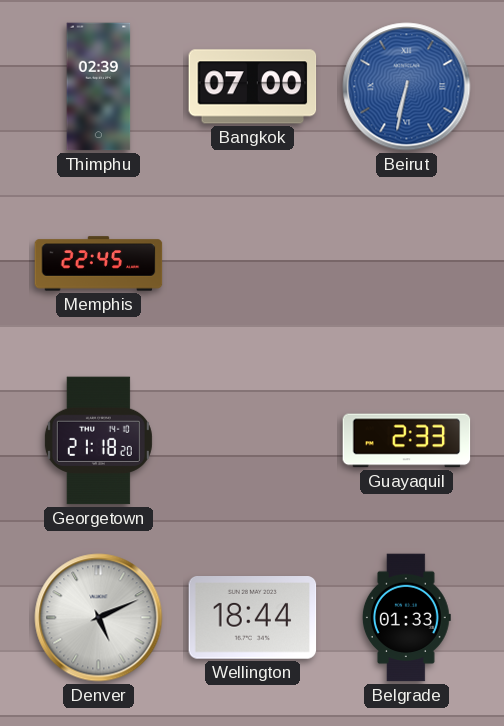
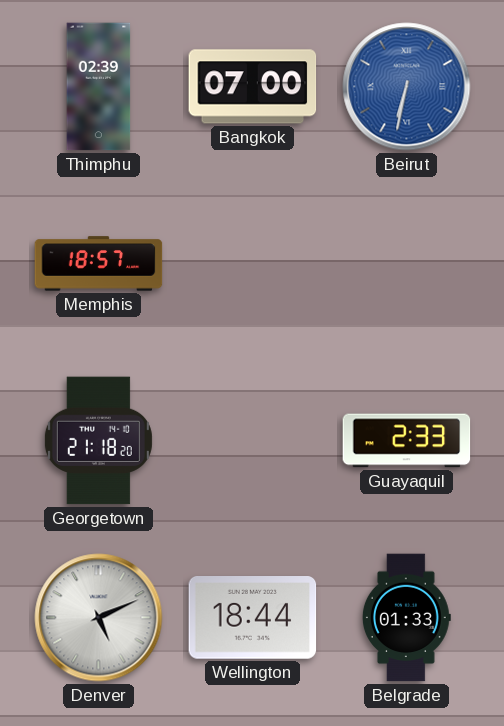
Memphis: 22:45 -> 18:57
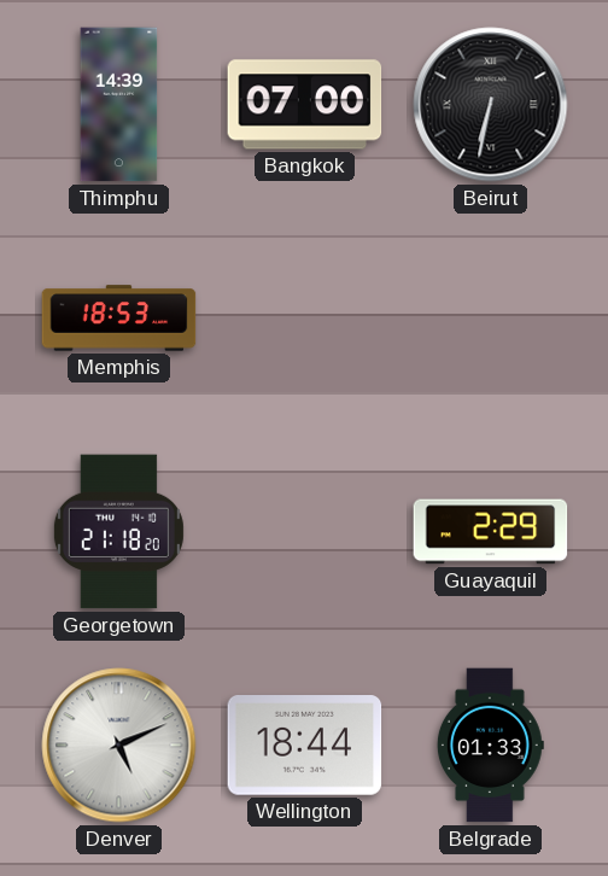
Thimphu: 02:39 -> 14:39
Beirut dial: blue -> black
Memphis: 18:57 -> 18:53
Guayaquil: 2:33 -> 2:29
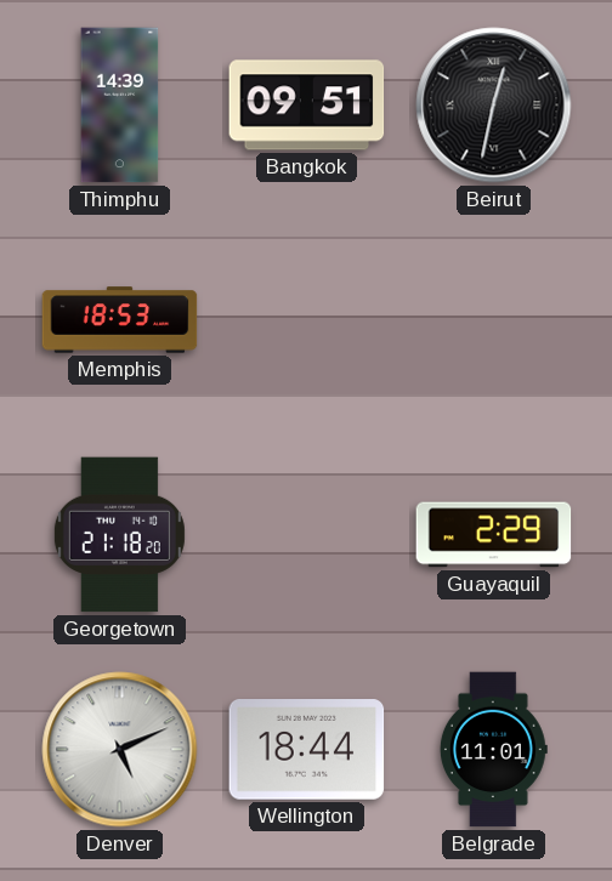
Bangkok: 07:00 -> 09:51
Beirut: 6:32 -> 12:32
Belgrade: 01:33 -> 11:01
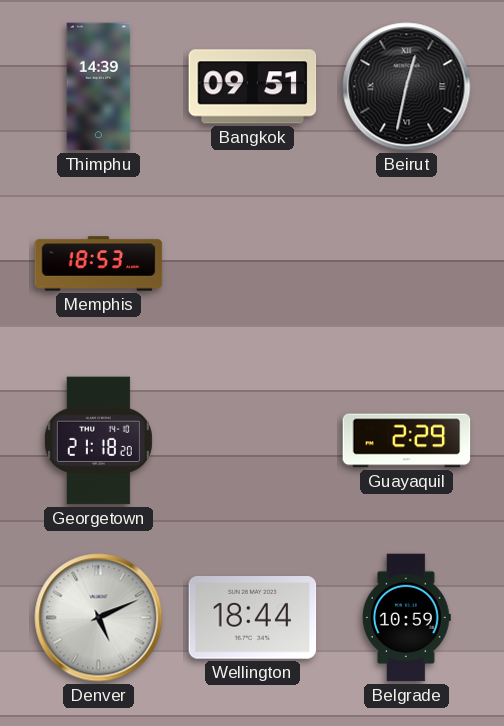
Belgrade: 11:01 -> 10:59
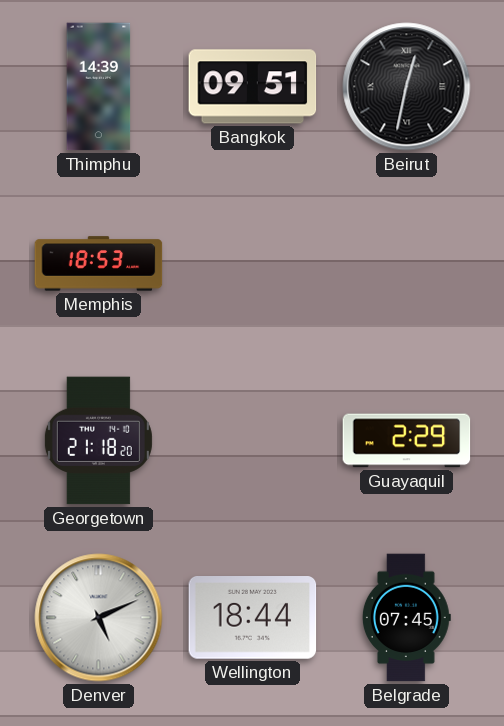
Belgrade: 10:59 -> 07:45
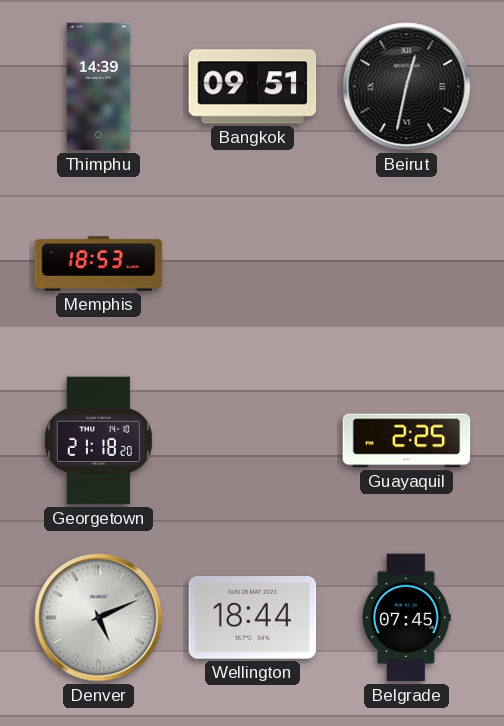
Guayaquil: 2:29 -> 2:25
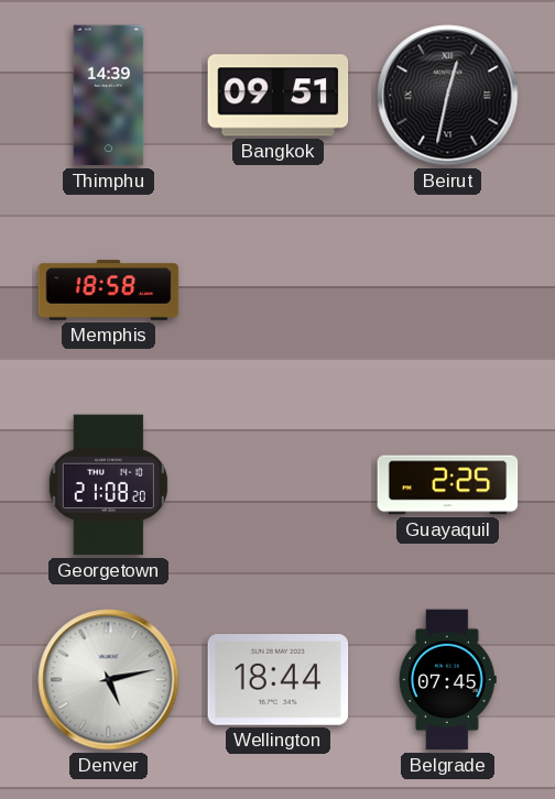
Memphis: 18:53 -> 18:58
Georgetown: 21:18 -> 21:08
Denver: 5:11 -> 5:13
